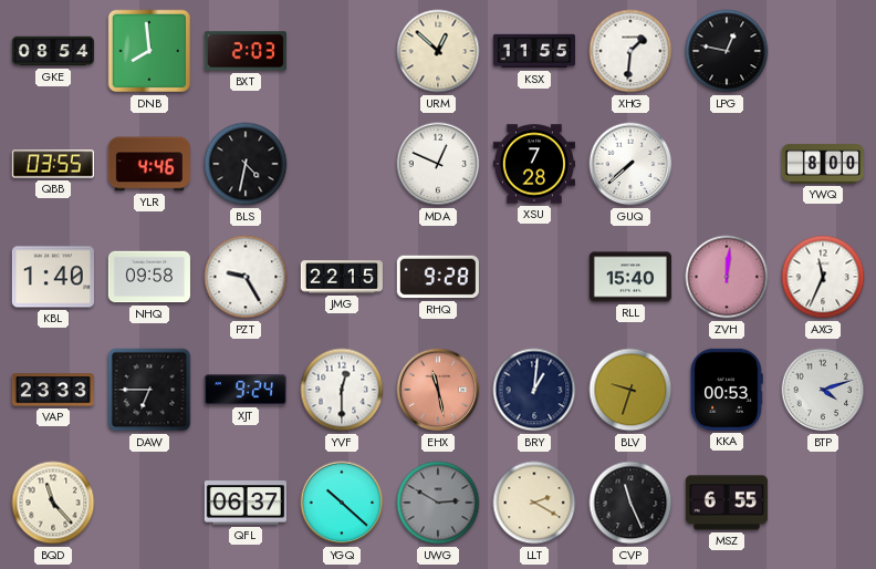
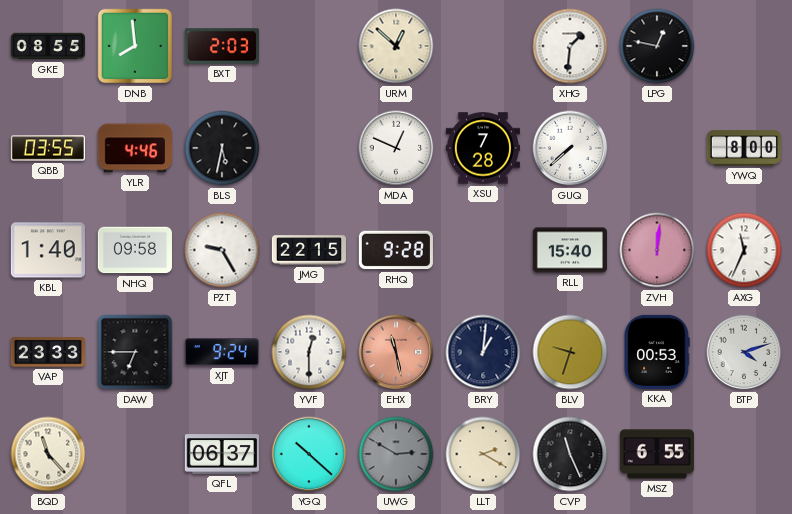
GKE: 08:54 -> 08:55
KSX: 11:55 -> none
BLS: 4:32 -> 5:32
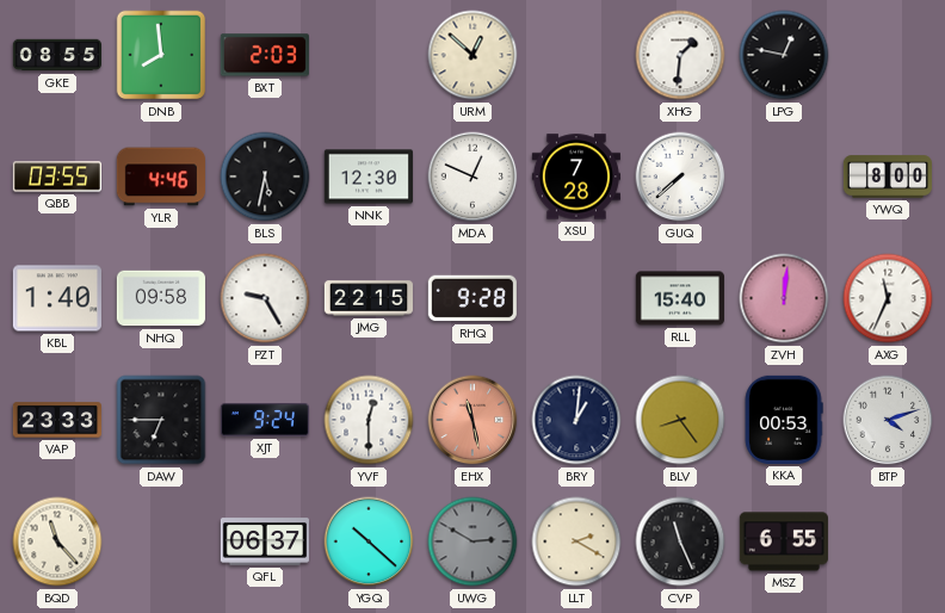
NNK: none -> 12:30
BLV: 9:33 -> 8:24
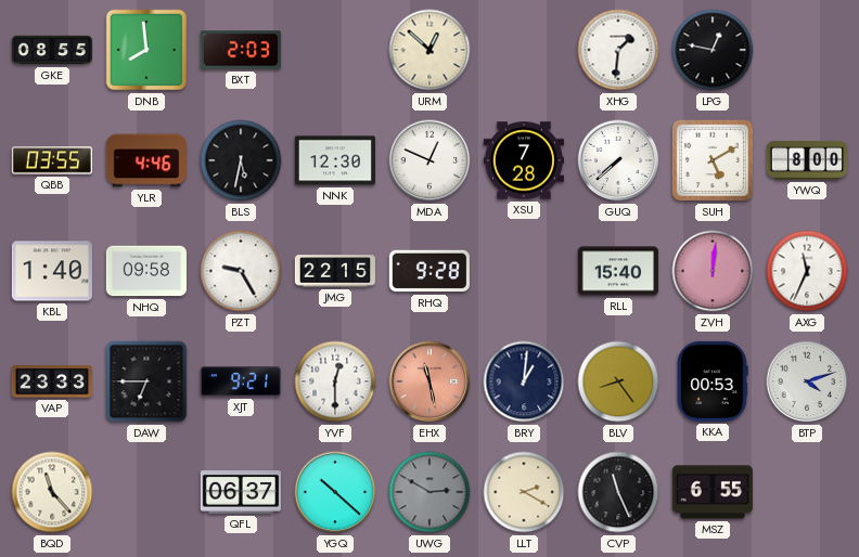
SUH: none -> 5:10
XJT: 9:24 -> 9:21
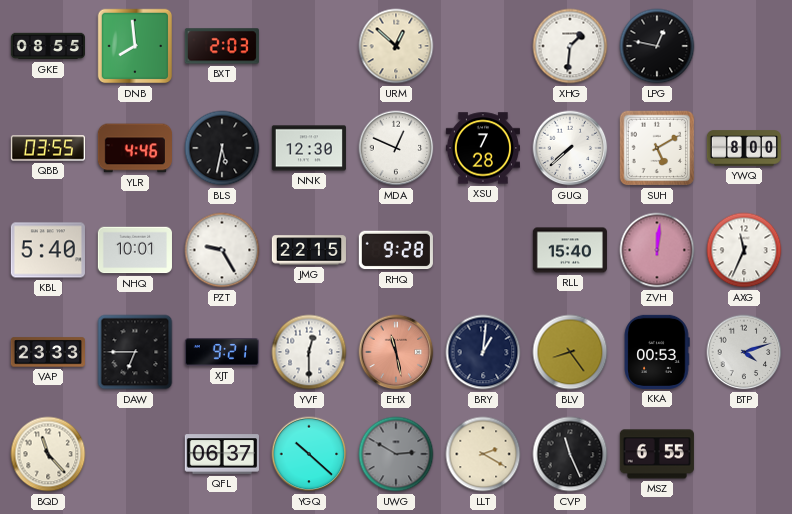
KBL: 1:40 -> 5:40
NHQ: 09:58 -> 10:01
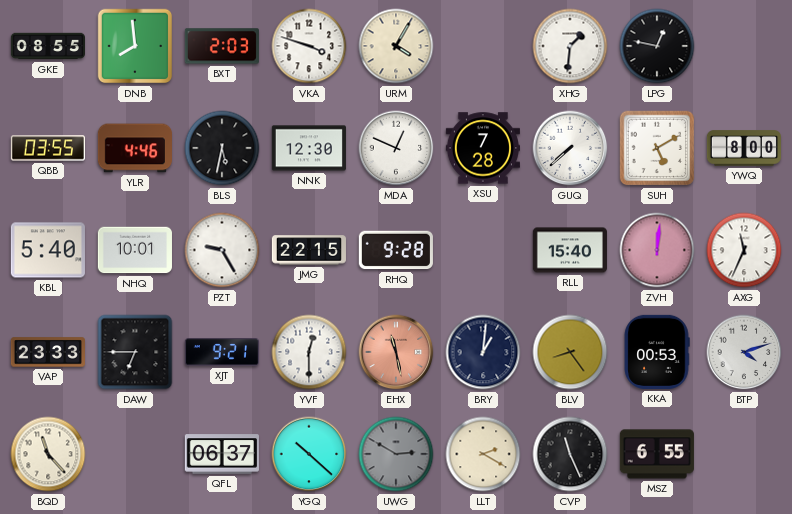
VKA: none -> 3:48
URM: 12:52 -> 4:05
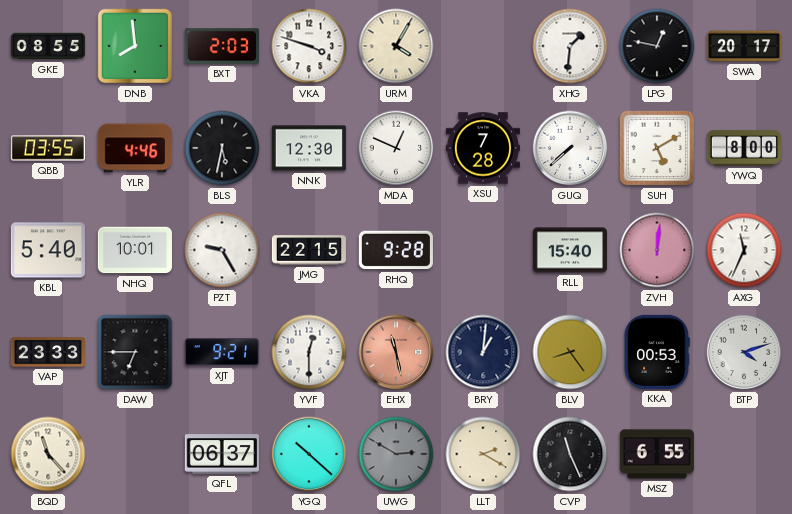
SWA: none -> 20:17
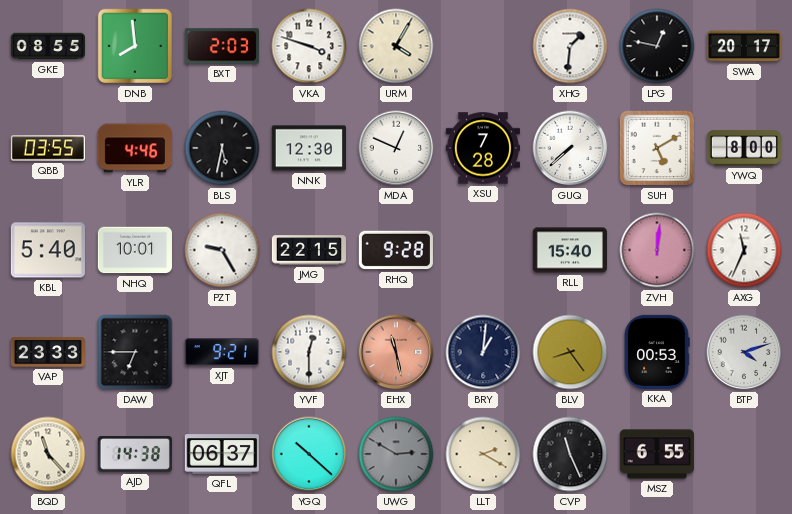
AJD: none -> 14:38
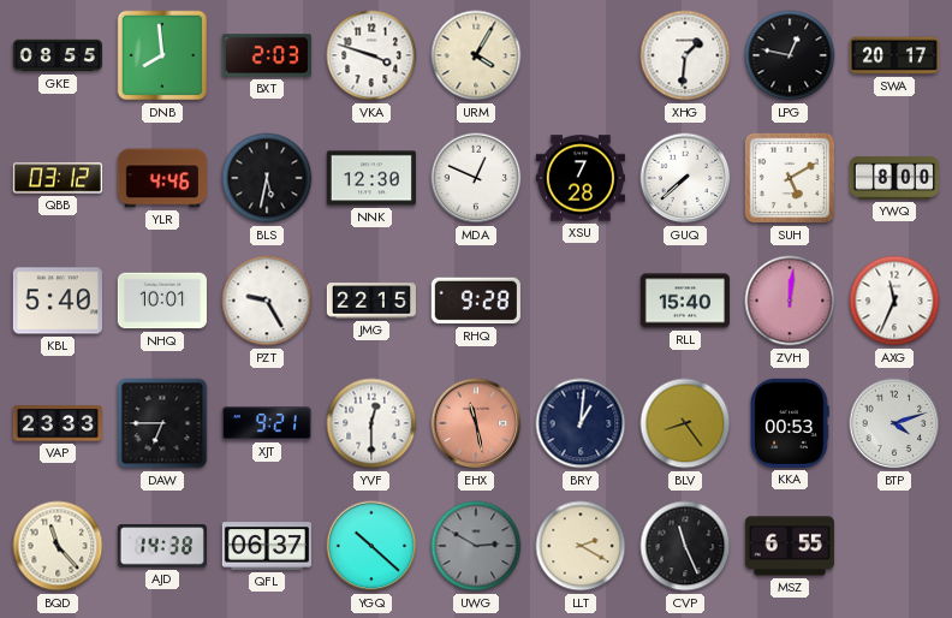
QBB: 03:55 -> 03:12
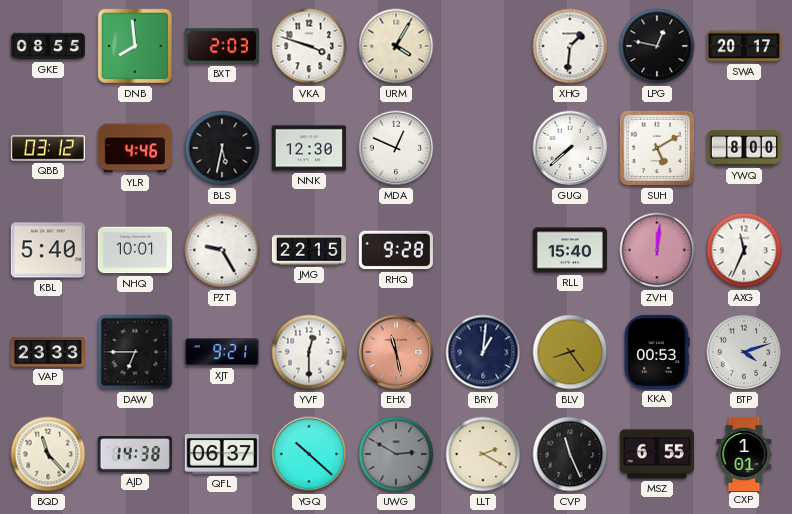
XSU: 7:28 -> none
CXP: none -> 1:01
